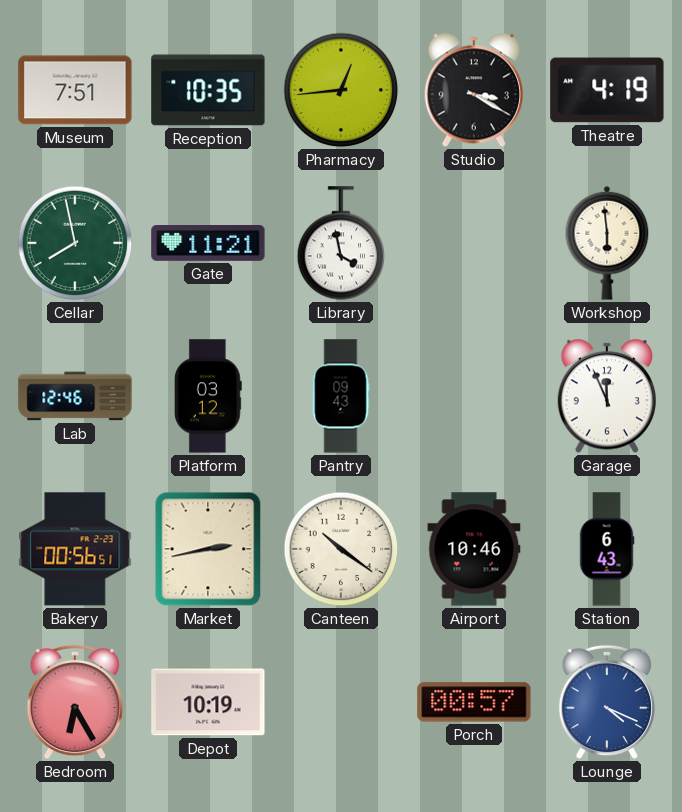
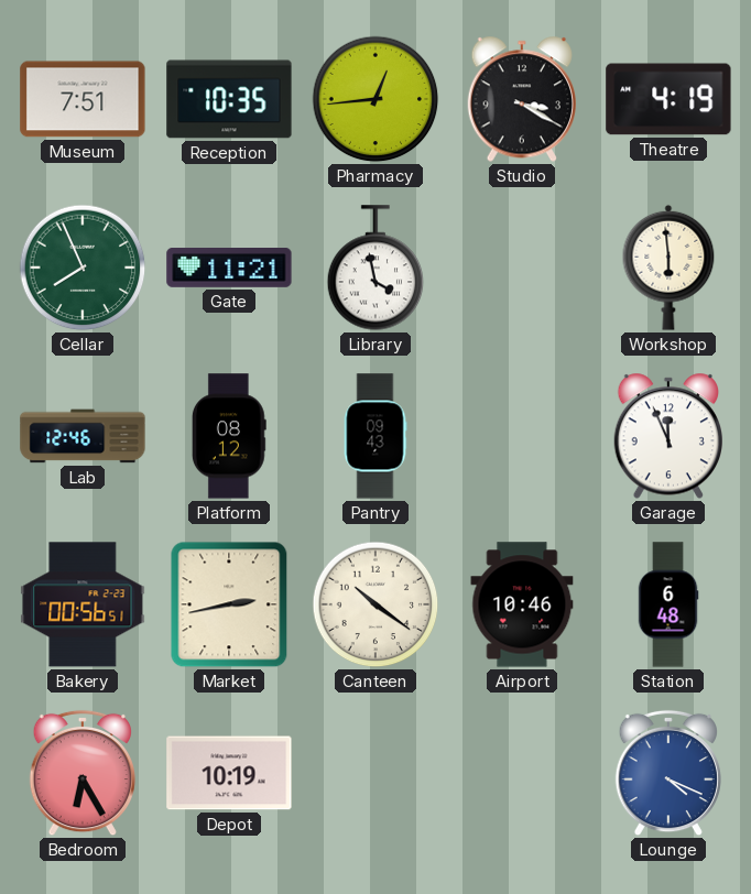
Cellar: 7:58 -> 7:56
Platform: 03:12 -> 08:12
Station: 6:43 -> 6:48
Porch: 00:57 -> none
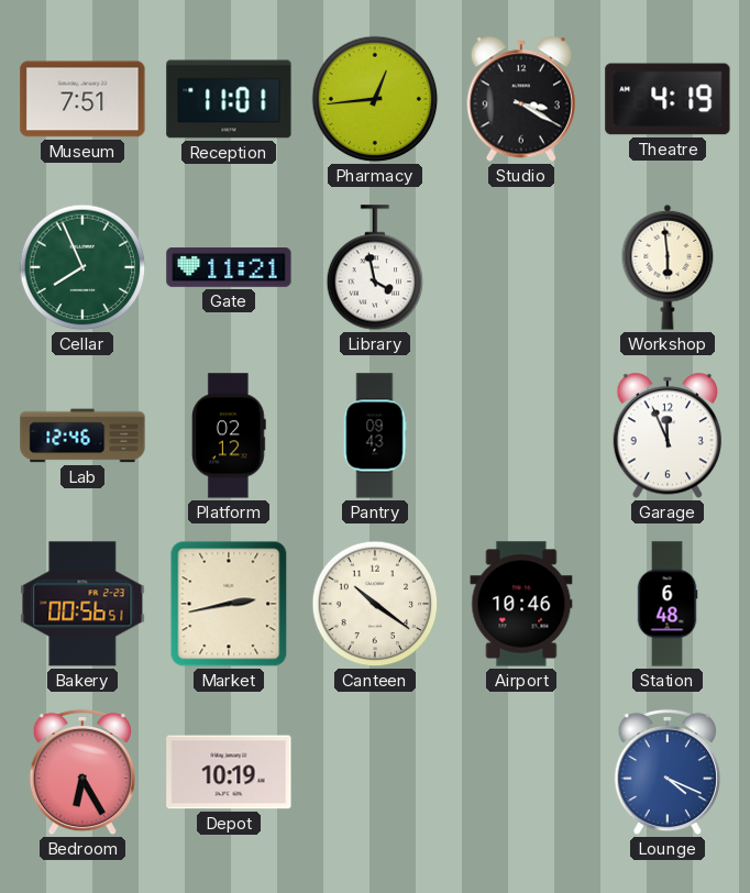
Reception: 10:35 -> 11:01
Platform: 08:12 -> 02:12
